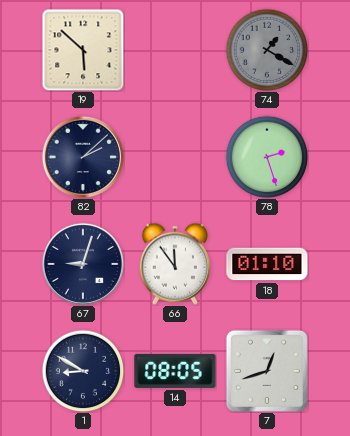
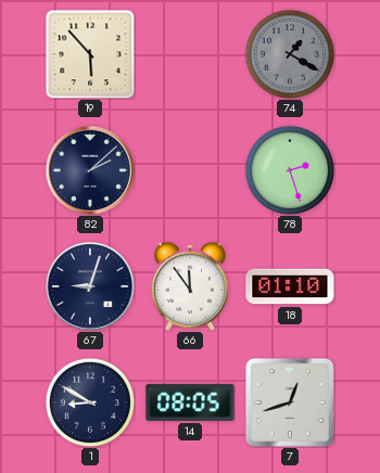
19: 5:52 -> 5:53
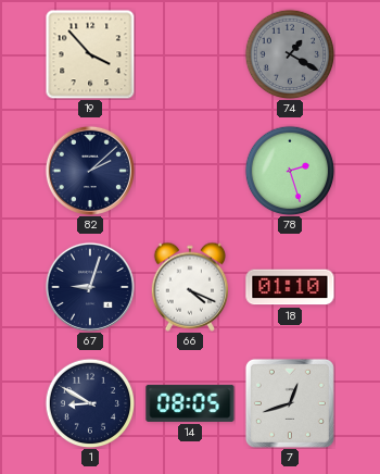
19: 5:53 -> 3:53
66: 11:54 -> 4:19
